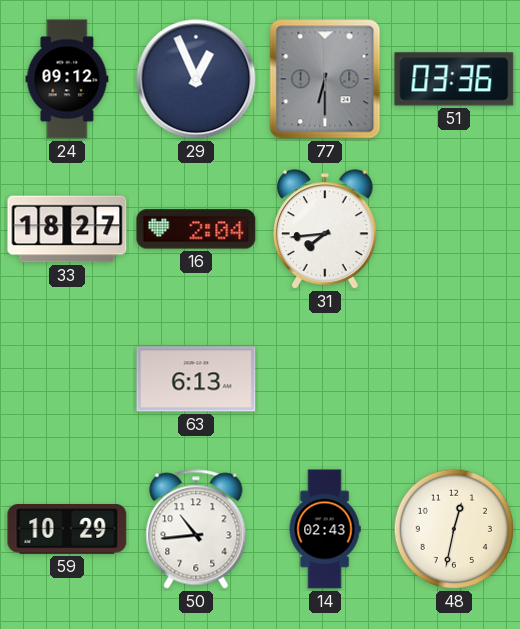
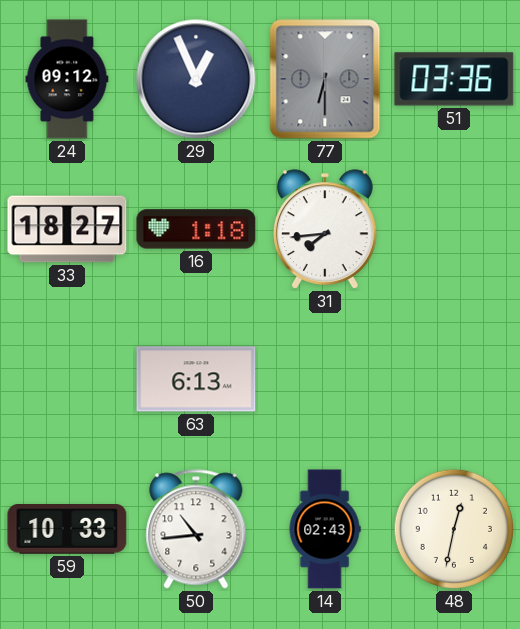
16: 2:04 -> 1:18
59: 10:29 -> 10:33
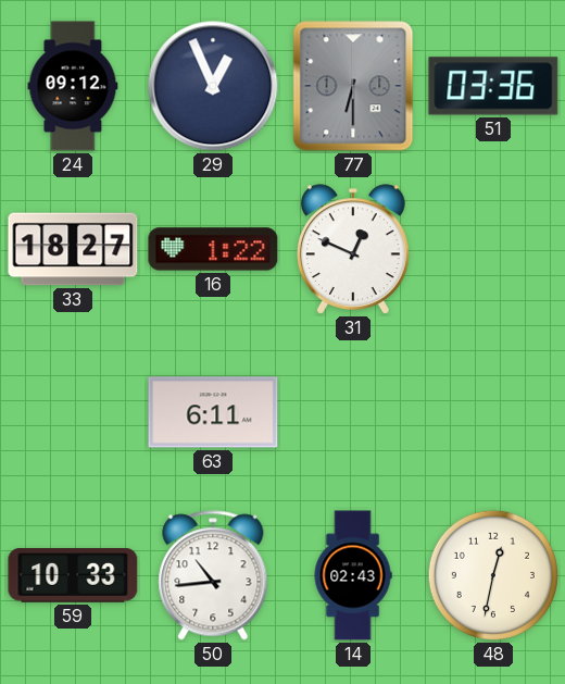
16: 1:18 -> 1:22
31: 7:44 -> 12:49
63: 6:13 -> 6:11
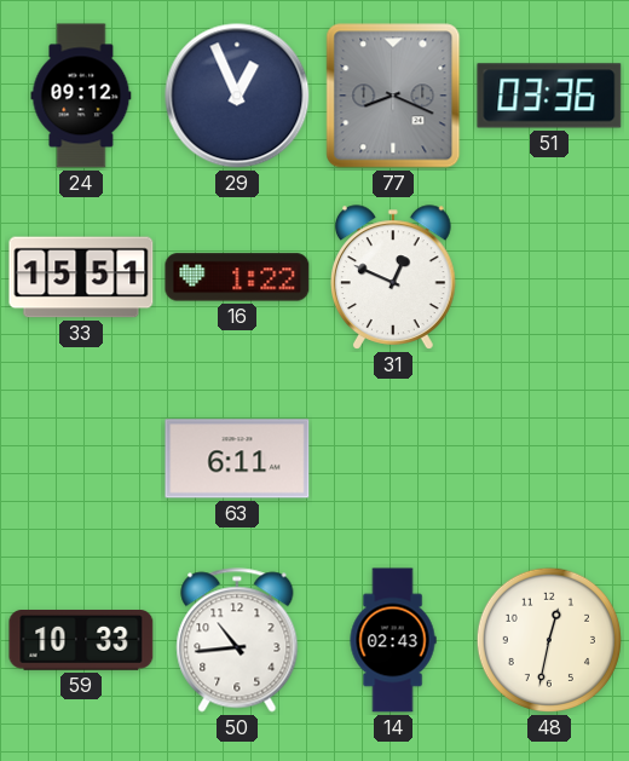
77: 6:30 -> 8:19
33: 18:27 -> 15:51
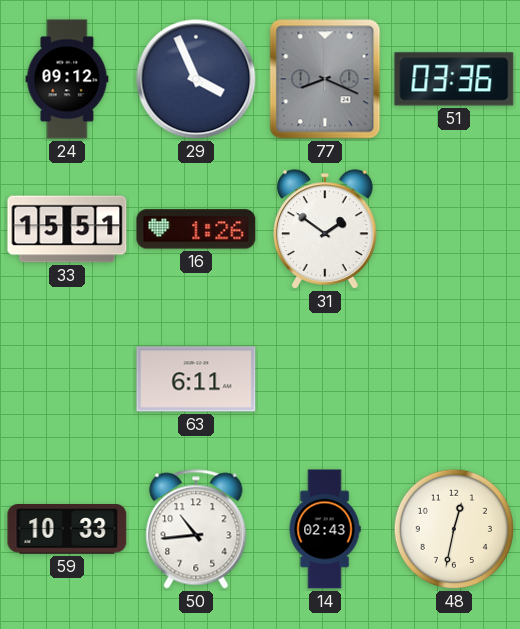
29: 12:56 -> 3:56
16: 1:22 -> 1:26
31: 12:49 -> 1:51
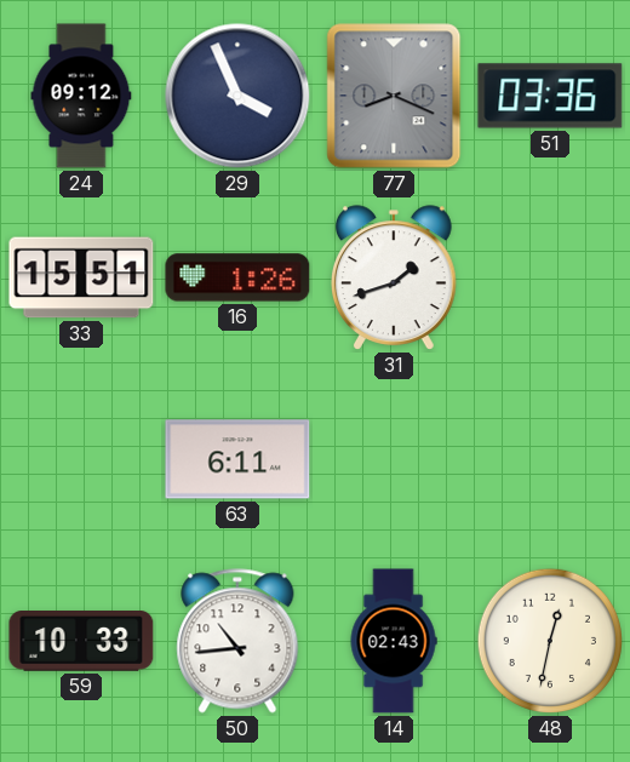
31: 1:51 -> 1:42
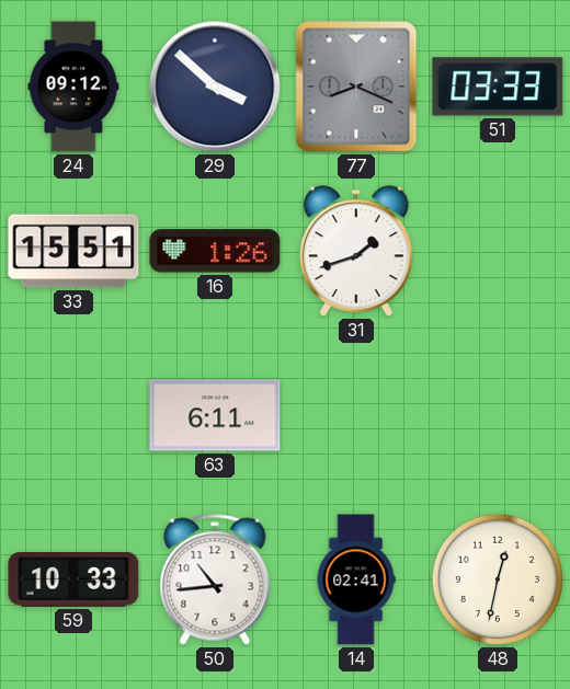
29: 3:56 -> 3:52
51: 03:36 -> 03:33
14: 02:43 -> 02:41
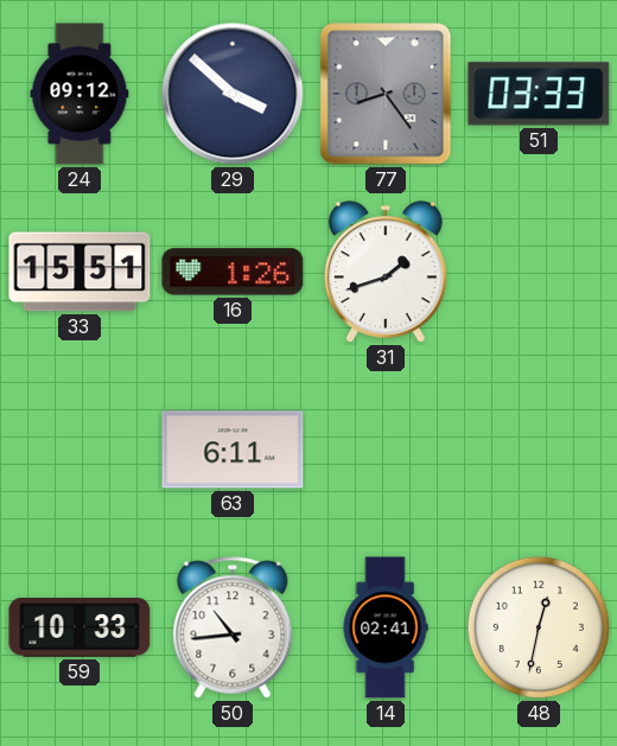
77: 8:19 -> 8:24
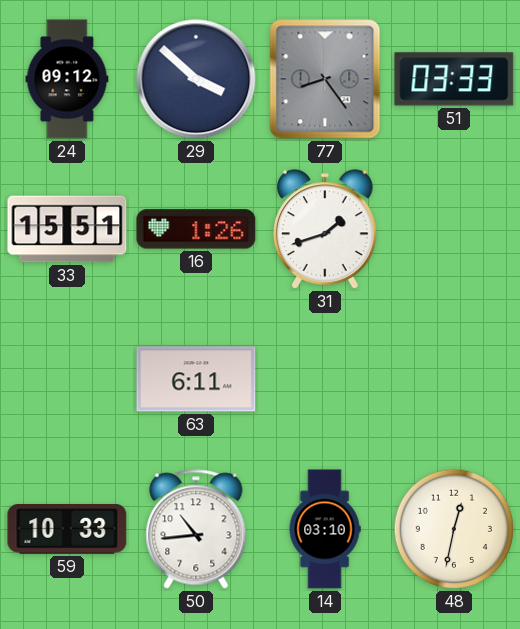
14: 02:41 -> 03:10
